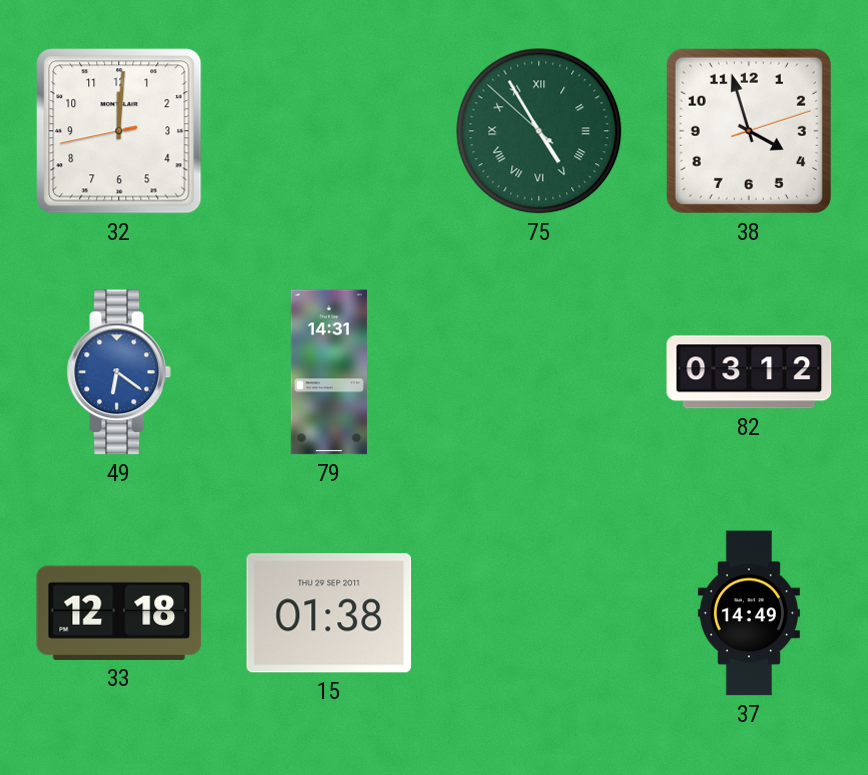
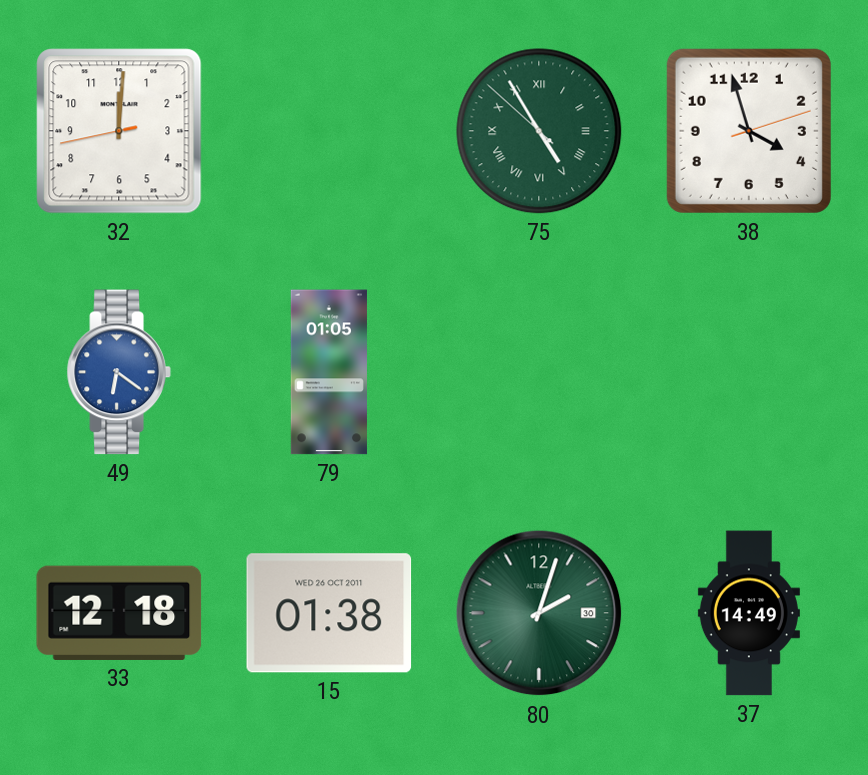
79: 14:31 -> 01:05
82: 03:12 -> none
15 date: THU 29 SEP 2011 -> WED 26 OCT 2011
80: none -> 2:03
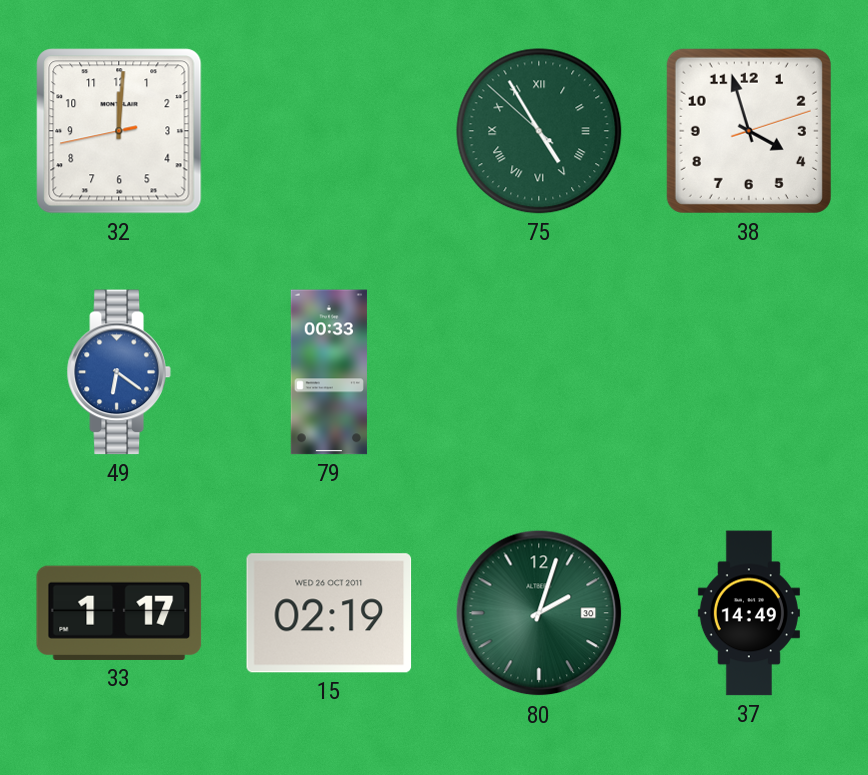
79: 01:05 -> 00:33
33: 12:18 -> 1:17
15: 01:38 -> 02:19
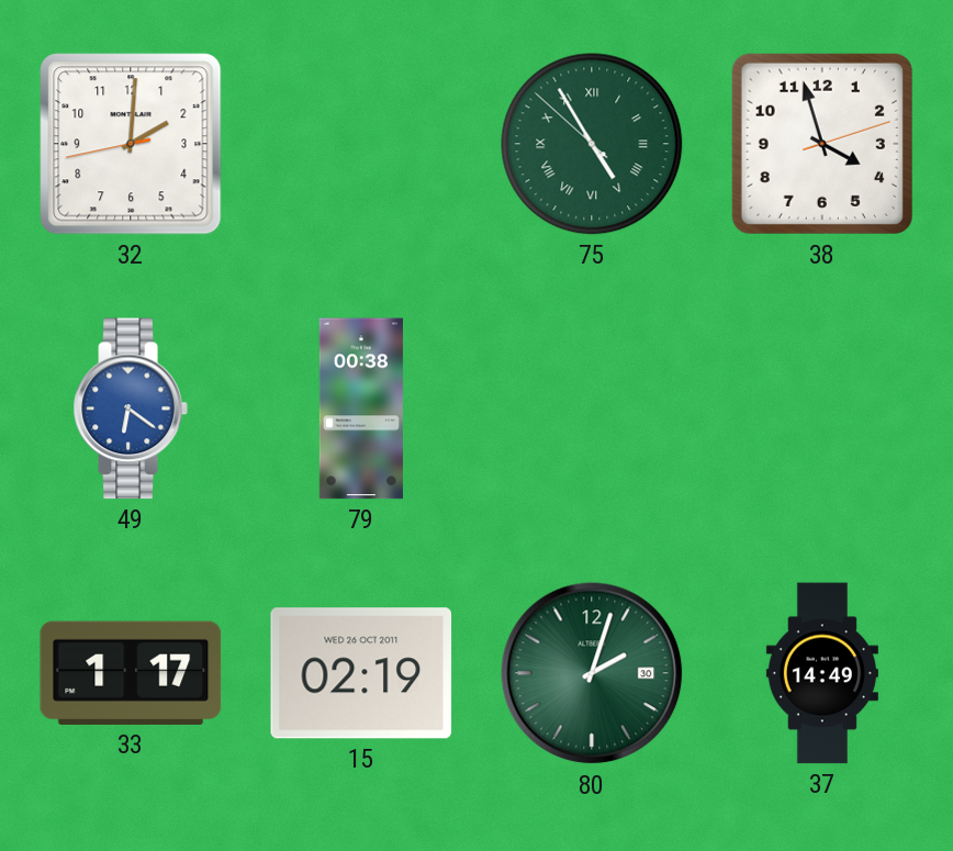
32: 12:00 -> 2:00
79: 00:33 -> 00:38
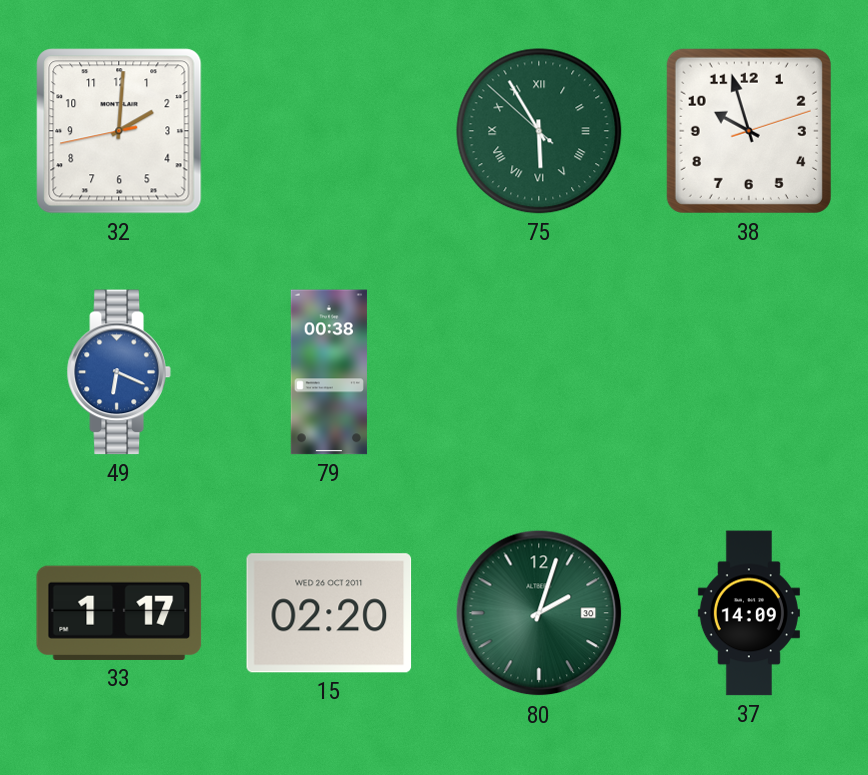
75: 4:54 -> 5:54
38: 3:57 -> 9:57
49: 6:21 -> 6:19
15: 02:19 -> 02:20
37: 14:49 -> 14:09
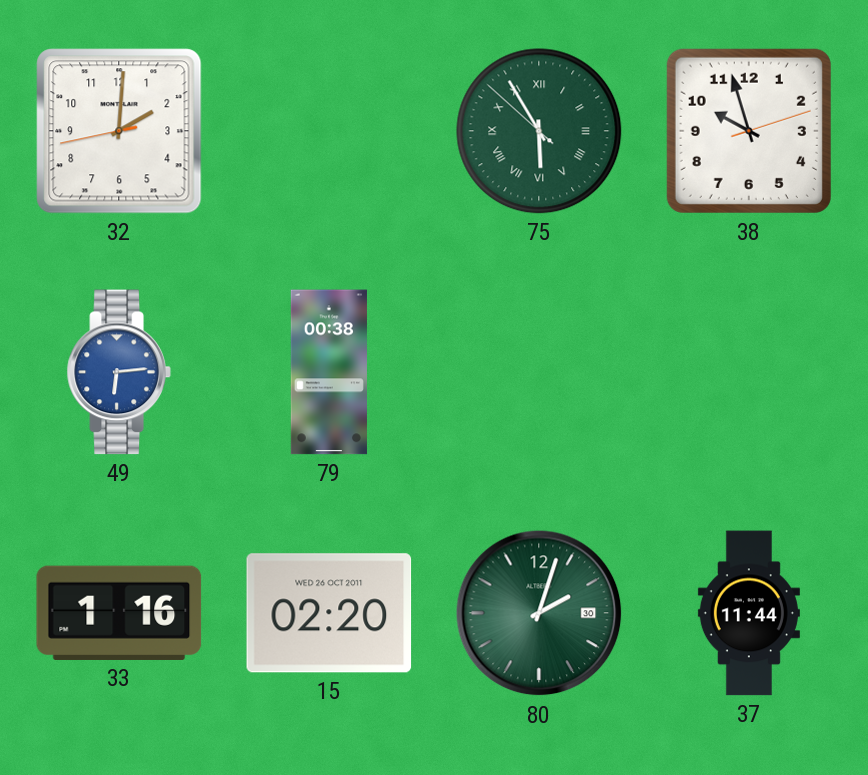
49: 6:19 -> 6:14
33: 1:17 -> 1:16
37: 14:09 -> 11:44
